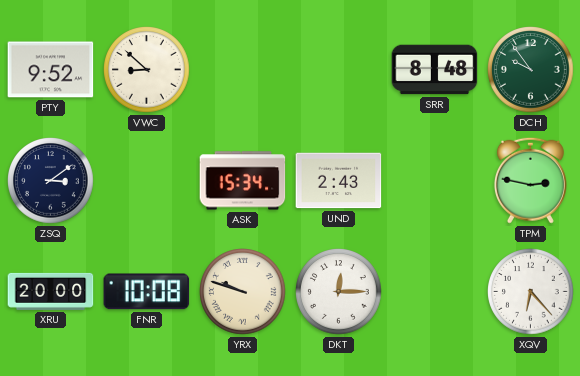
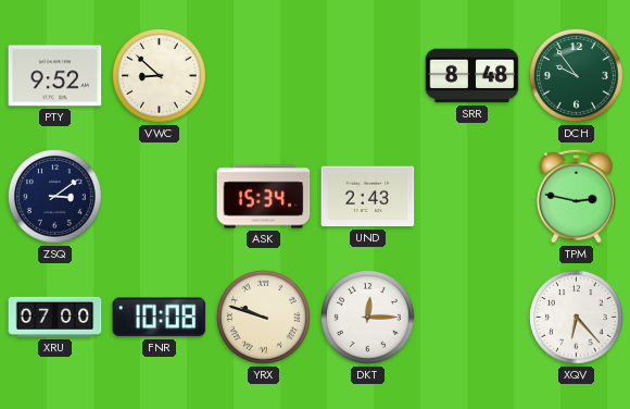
XRU: 20:00 -> 07:00
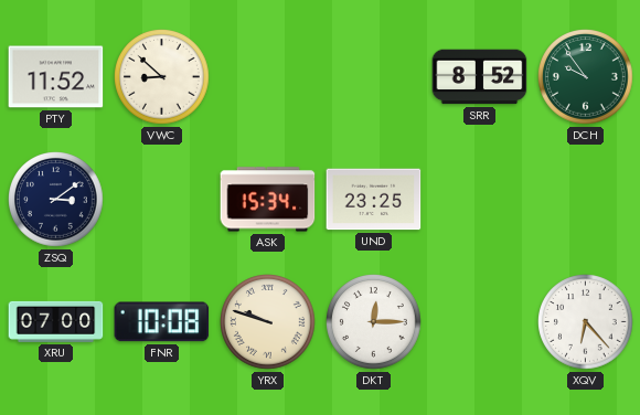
PTY: 9:52 -> 11:52
SRR: 8:48 -> 8:52
UND: 2:43 -> 23:25
TPM: 2:47 -> none
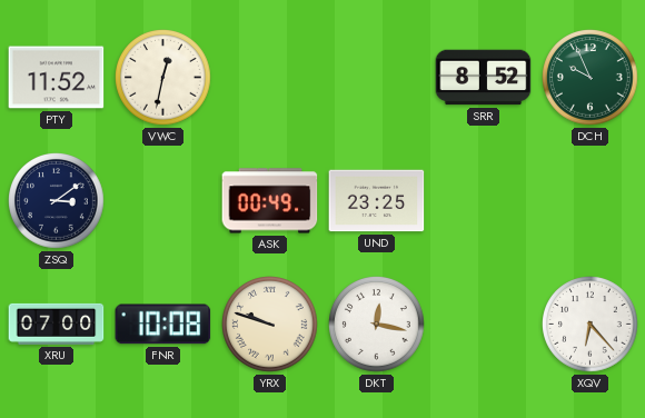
VWC: 8:52 -> 12:32
DCH: 9:54 -> 9:56
ASK: 15:34 -> 00:49
DKT: 12:15 -> 12:17
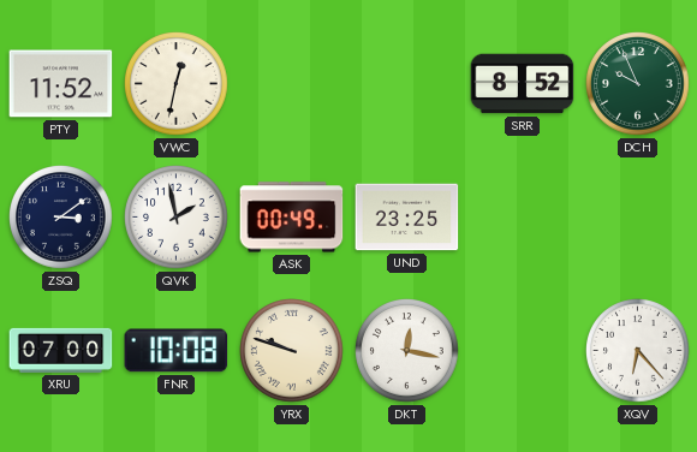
QVK: none -> 1:58
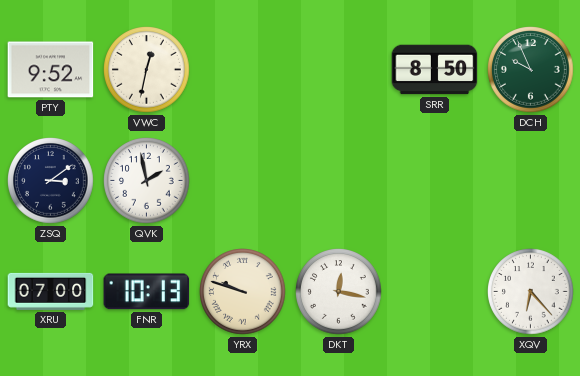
PTY: 11:52 -> 9:52
SRR: 8:52 -> 8:50
ASK: 00:49 -> none
UND: 23:25 -> none
FNR: 10:08 -> 10:13
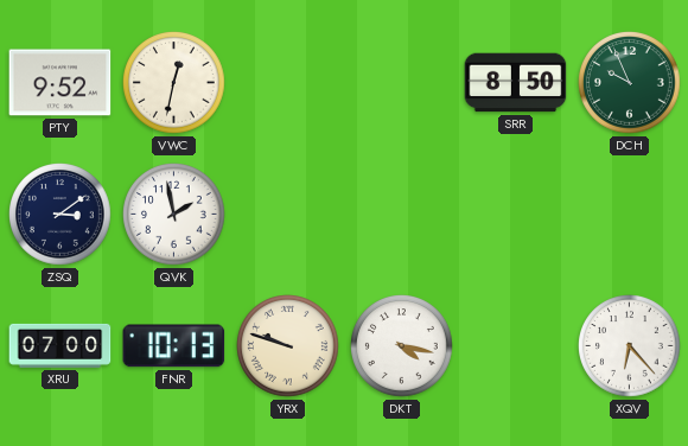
DKT: 12:17 -> 4:17
